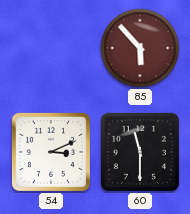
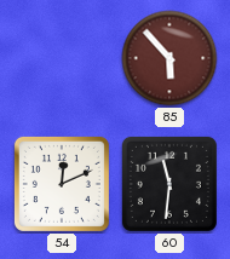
54: 3:11 -> 12:11
60: 11:30 -> 11:31
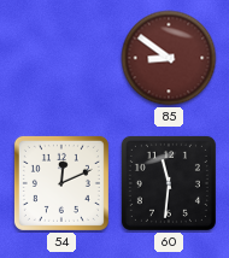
85: 5:53 -> 8:51
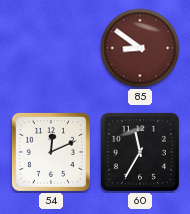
60: 11:31 -> 11:35
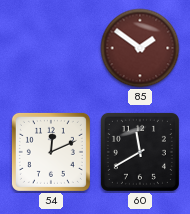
85: 8:51 -> 1:51
60: 11:35 -> 11:40
